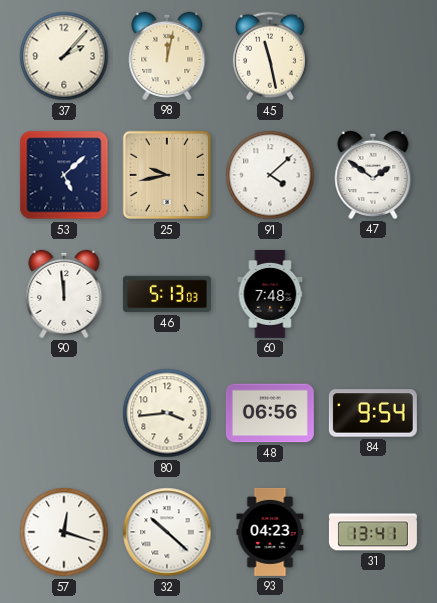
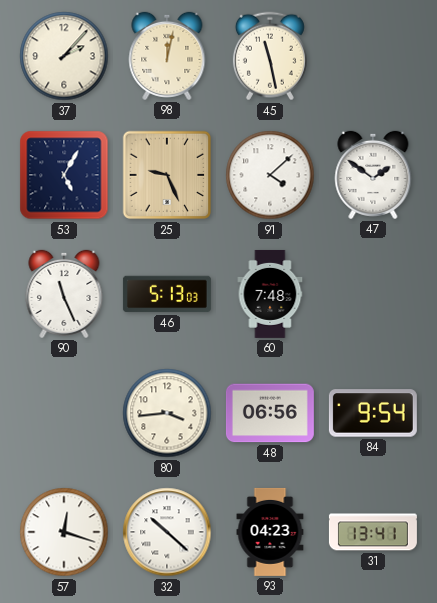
53: 5:08 -> 5:05
25: 9:43 -> 9:26
90: 11:59 -> 11:26
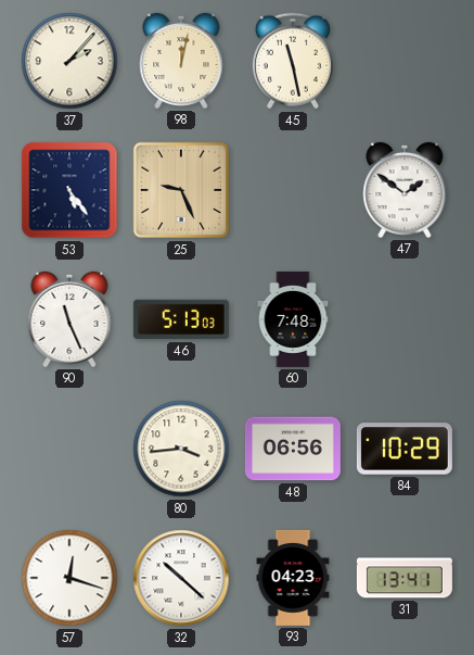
53: 5:05 -> 5:24
91: 4:08 -> none
84: 9:54 -> 10:29
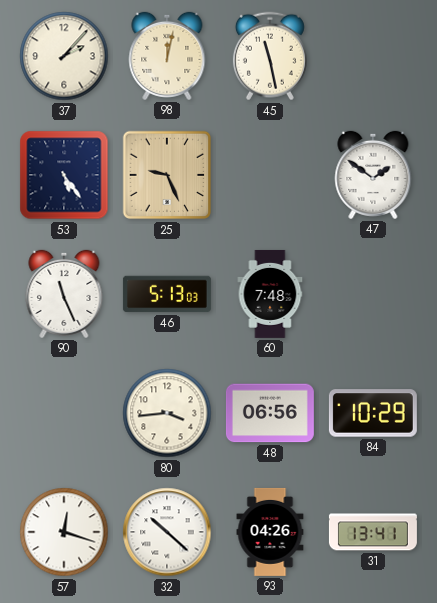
93: 04:23 -> 04:26
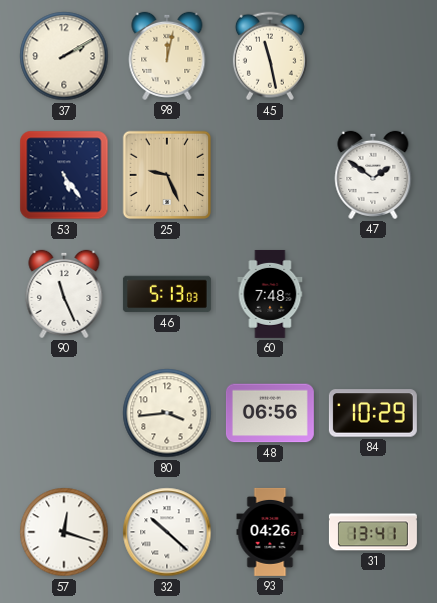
37: 2:07 -> 2:10
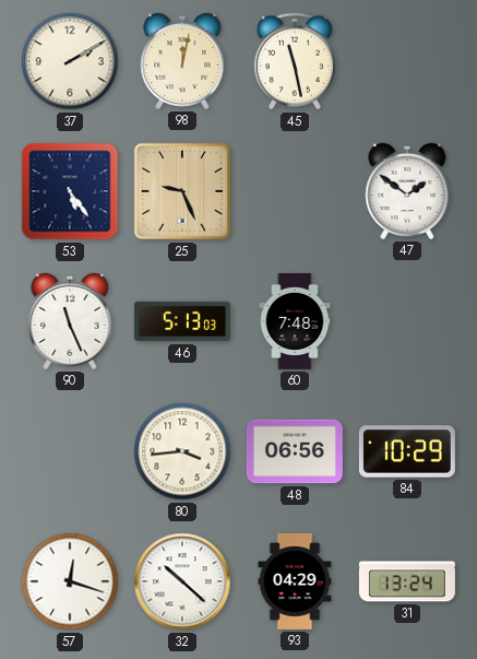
93: 04:26 -> 04:29
31: 13:41 -> 13:24
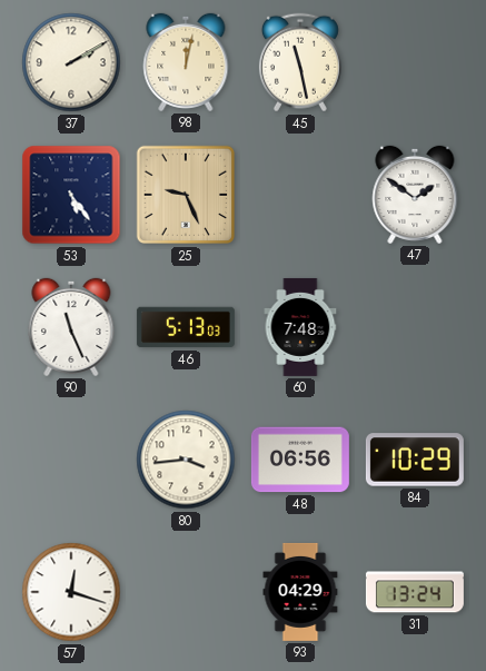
32: 10:22 -> none
